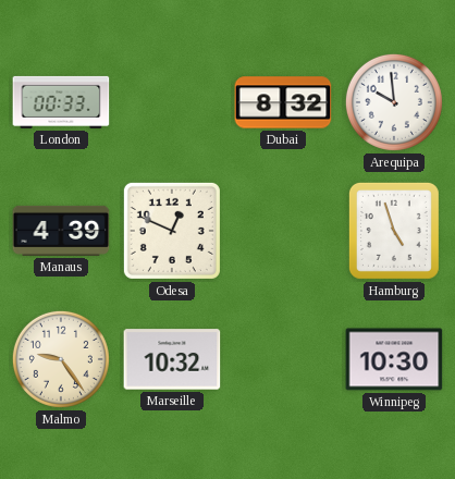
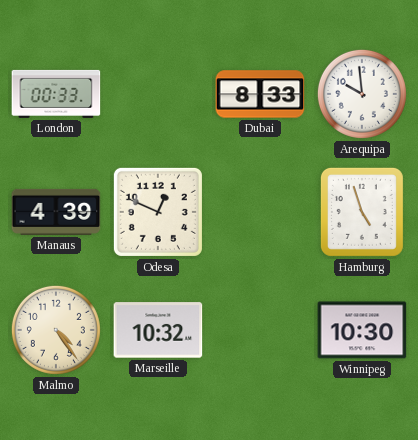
Dubai: 8:32 -> 8:33
Malmo: 9:24 -> 4:24
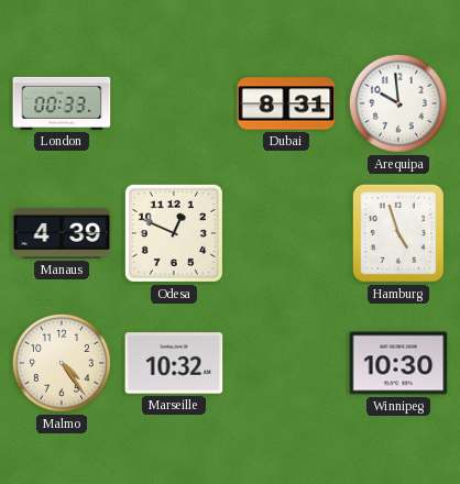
Dubai: 8:33 -> 8:31
